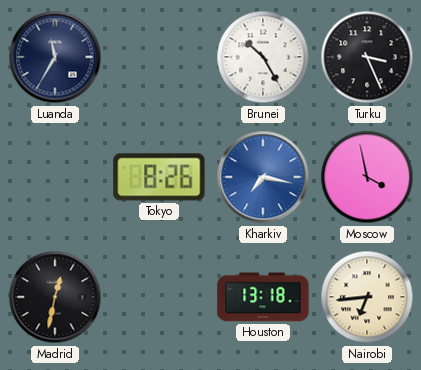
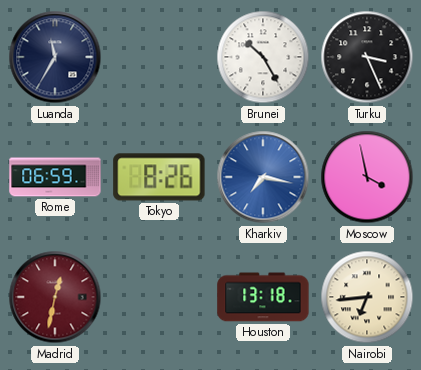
Rome: none -> 06:59
Madrid dial: black -> burgundy
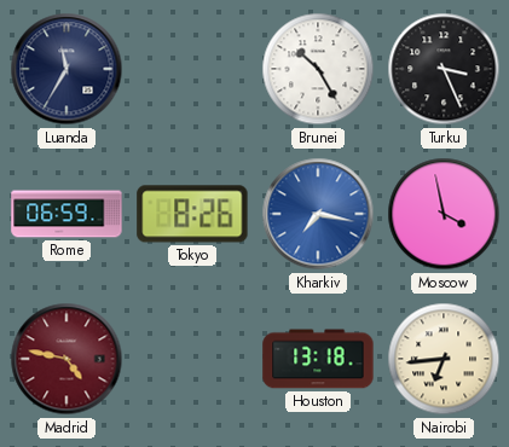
Madrid: 12:32 -> 4:47
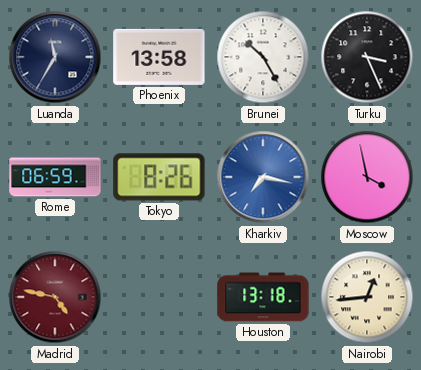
Phoenix: none -> 13:58
Nairobi: 6:44 -> 12:44
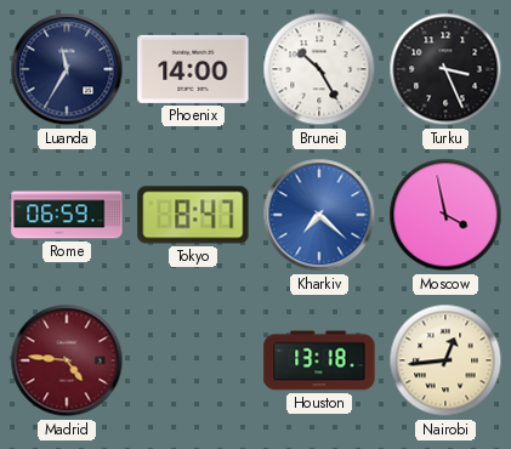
Phoenix: 13:58 -> 14:00
Tokyo: 8:26 -> 8:47
Kharkiv: 7:17 -> 7:22
Madrid: 4:47 -> 4:46
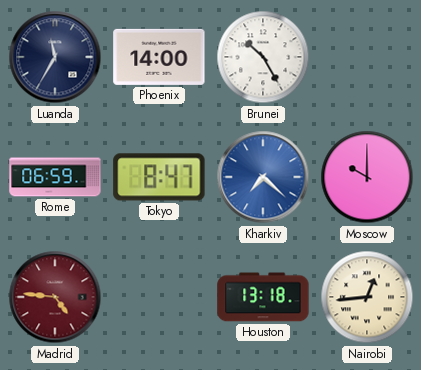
Turku: 3:26 -> none
Moscow: 3:58 -> 10:00
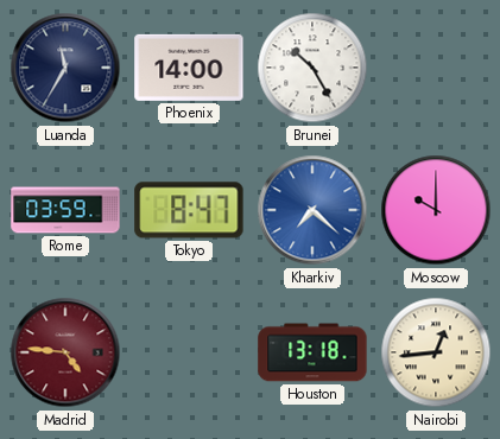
Rome: 06:59 -> 03:59
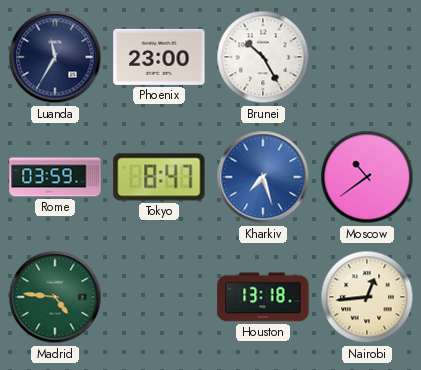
Phoenix: 14:00 -> 23:00
Kharkiv: 7:22 -> 7:27
Moscow: 10:00 -> 10:39
Madrid dial: burgundy -> green
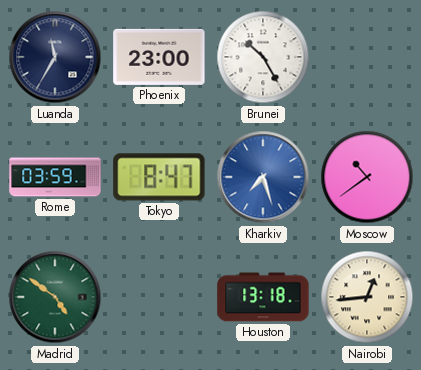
Madrid: 4:46 -> 4:51
